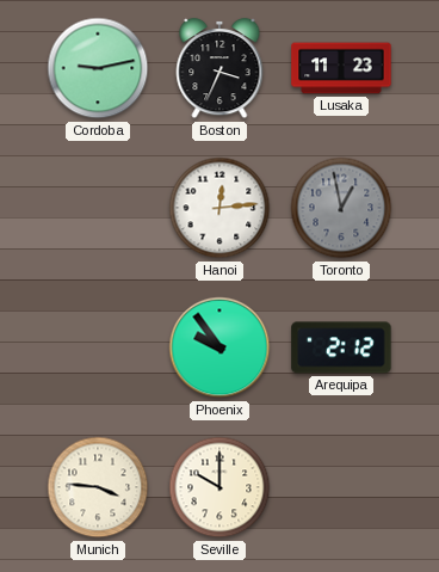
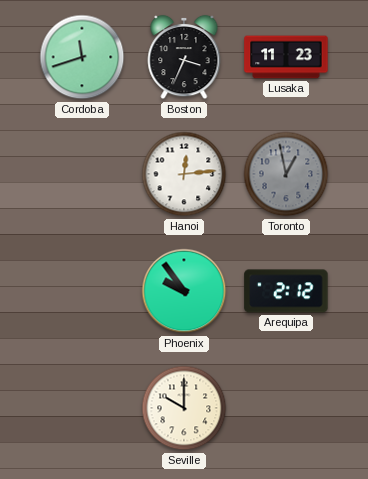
Cordoba: 9:13 -> 11:42
Munich: 3:46 -> none
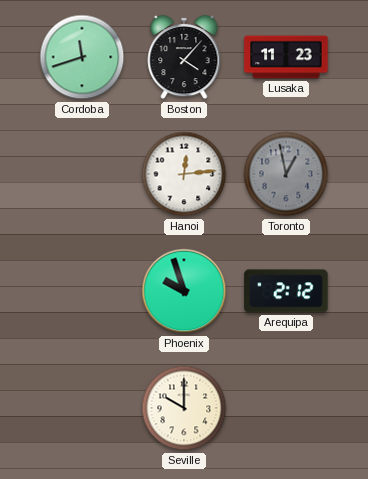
Boston: 3:34 -> 4:07
Phoenix: 9:54 -> 9:57
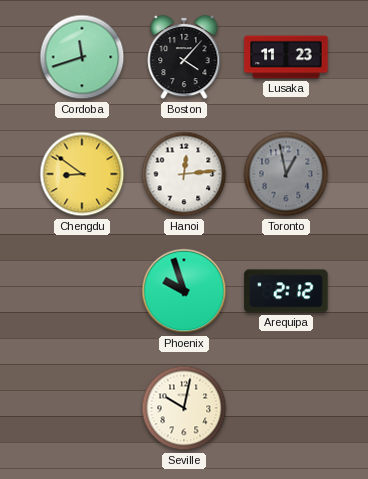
Chengdu: none -> 8:51
Seville: 10:00 -> 10:02
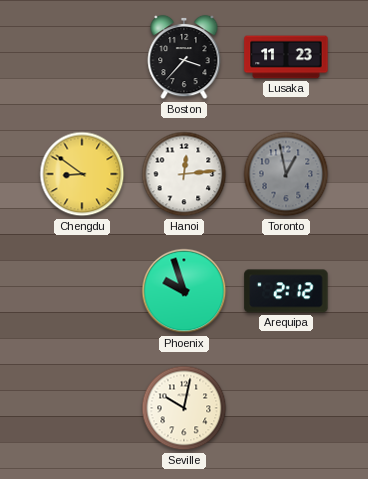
Cordoba: 11:42 -> none
Boston: 4:07 -> 3:37
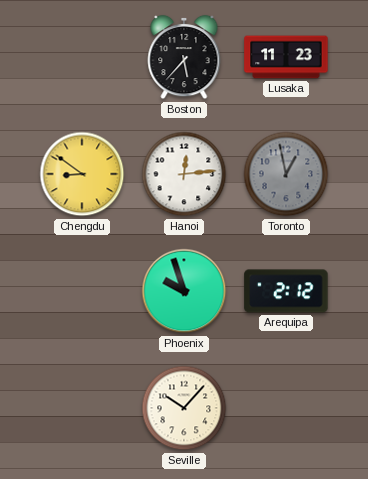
Boston: 3:37 -> 5:37
Seville: 10:02 -> 10:07
